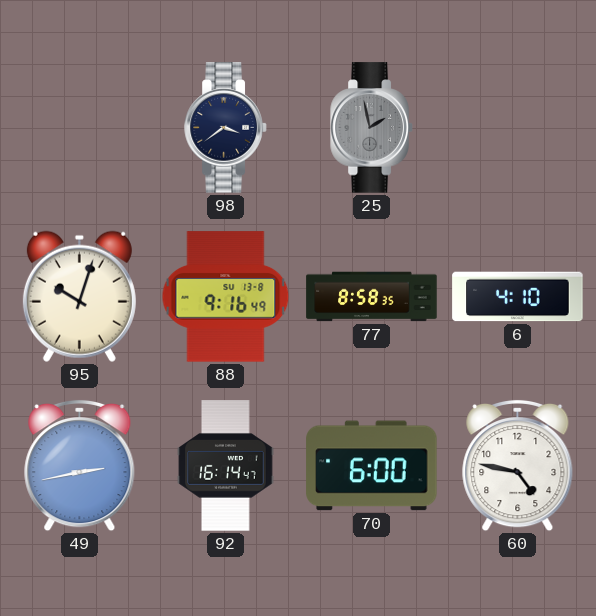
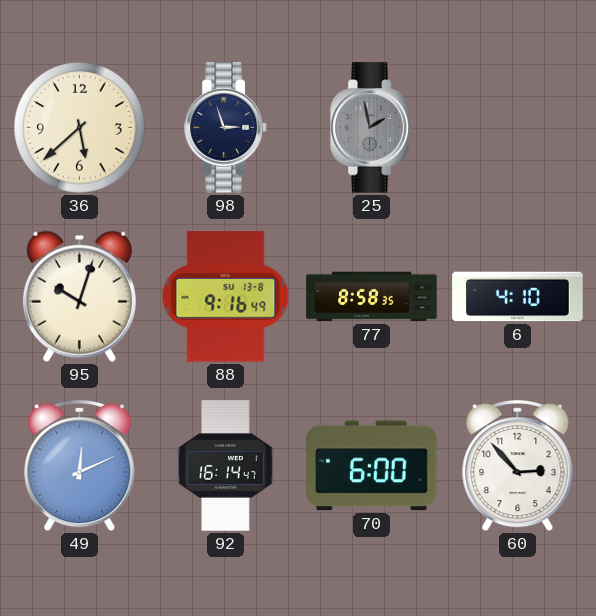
36: none -> 5:38
98: 3:39 -> 2:57
49: 2:43 -> 12:11
60: 4:47 -> 2:53
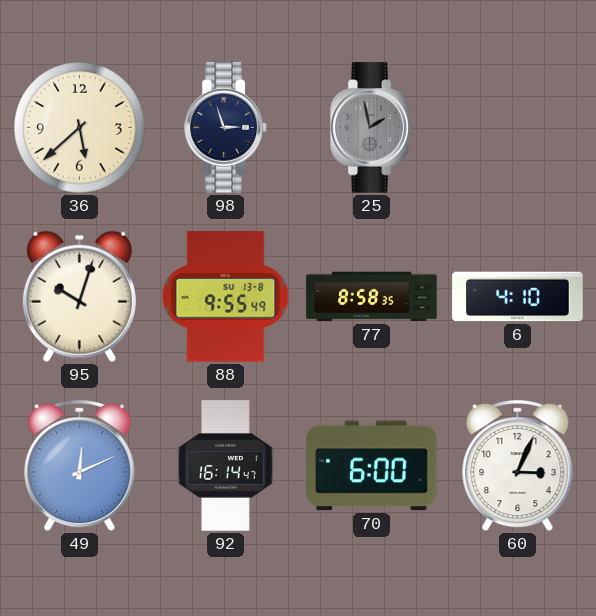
88: 9:16 -> 9:55
60: 2:53 -> 3:04
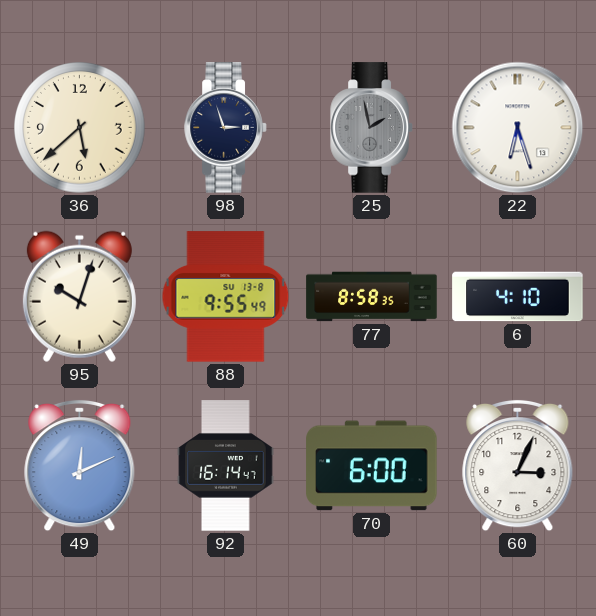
22: none -> 6:27
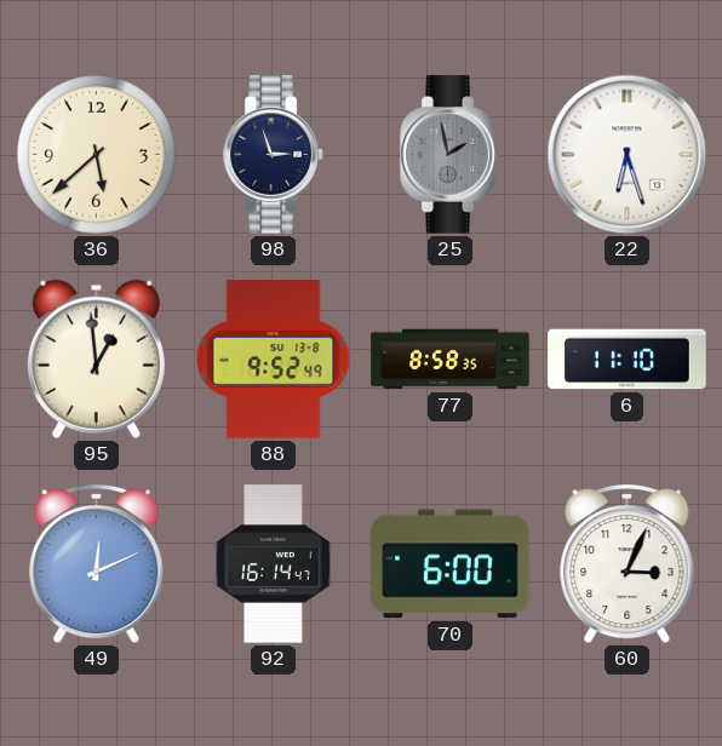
95: 10:03 -> 12:59
88: 9:55 -> 9:52
6: 4:10 -> 11:10
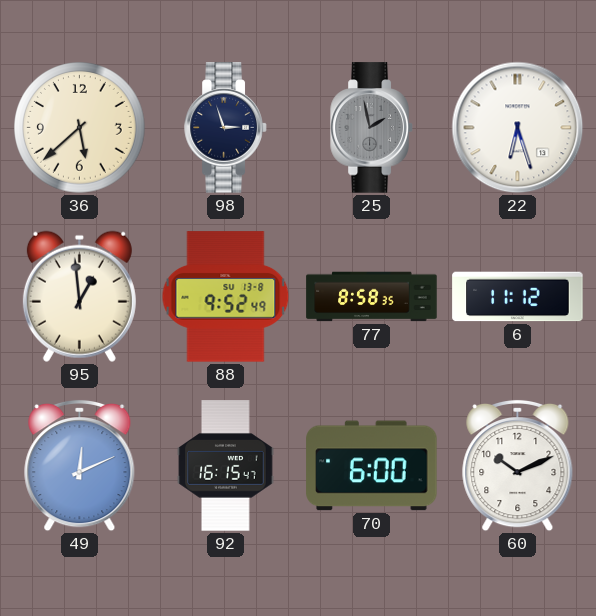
6: 11:10 -> 11:12
92: 16:14 -> 16:15
60: 3:04 -> 10:11
